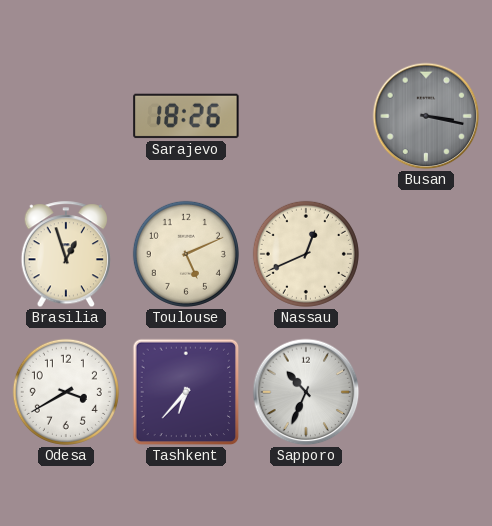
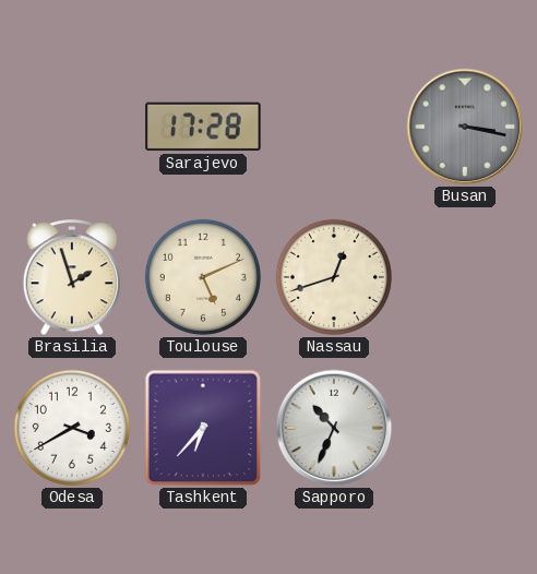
Sarajevo: 18:26 -> 17:28
Brasilia: 12:57 -> 1:57
Nassau: 12:41 -> 12:42
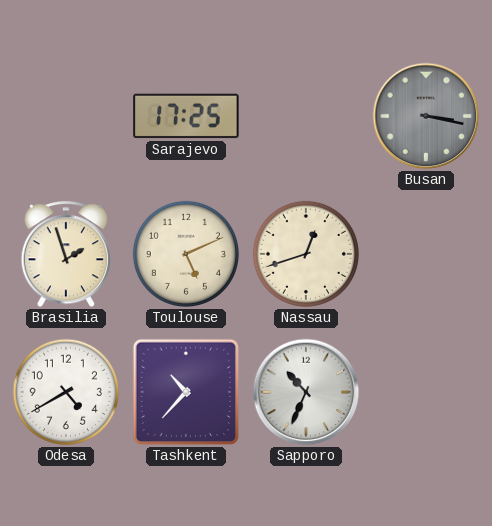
Sarajevo: 17:28 -> 17:25
Odesa: 3:40 -> 4:40
Tashkent: 6:37 -> 10:37
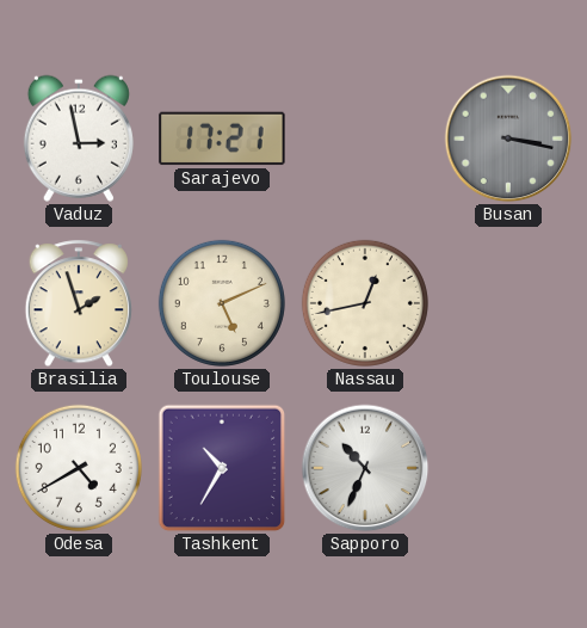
Vaduz: none -> 2:58
Sarajevo: 17:25 -> 17:21
Nassau: 12:42 -> 12:43
Tashkent: 10:37 -> 10:35
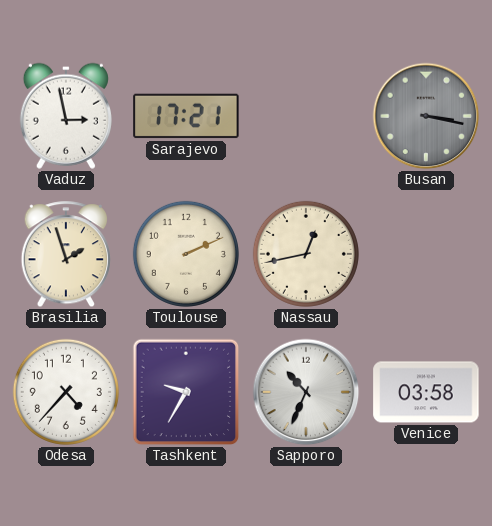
Toulouse: 5:11 -> 2:11
Odesa: 4:40 -> 4:37
Tashkent: 10:35 -> 9:35
Venice: none -> 03:58
